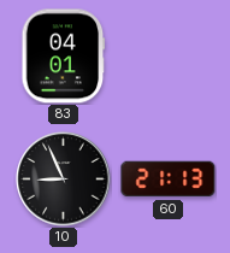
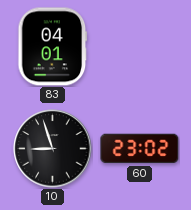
10: 8:56 -> 8:57
60: 21:13 -> 23:02
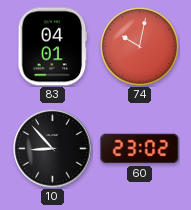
74: none -> 10:02
10: 8:57 -> 8:53
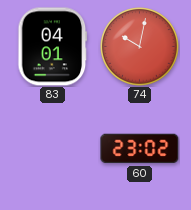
10: 8:53 -> none
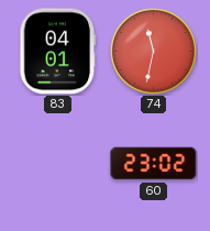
74: 10:02 -> 11:32
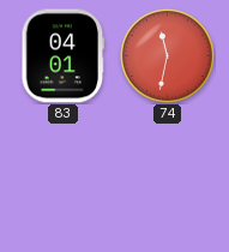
60: 23:02 -> none
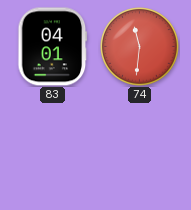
74: 11:32 -> 11:31
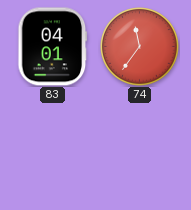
74: 11:31 -> 11:36
